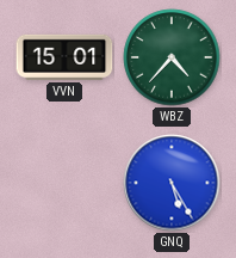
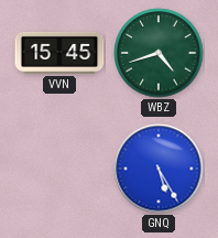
VVN: 15:01 -> 15:45
WBZ: 4:37 -> 4:42
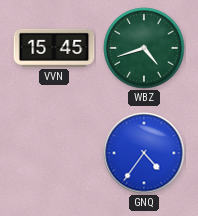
GNQ: 5:25 -> 4:36
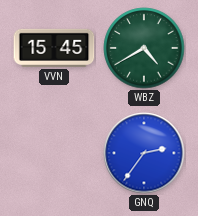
WBZ: 4:42 -> 4:40
GNQ: 4:36 -> 2:36
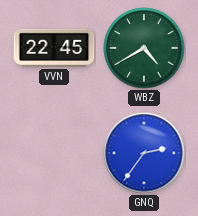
VVN: 15:45 -> 22:45
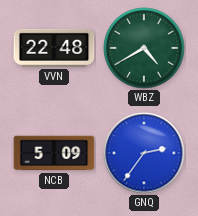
VVN: 22:45 -> 22:48
NCB: none -> 5:09
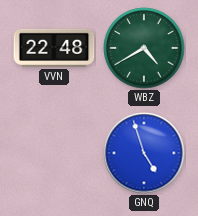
NCB: 5:09 -> none
GNQ: 2:36 -> 4:57
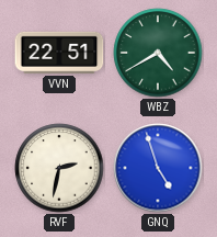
VVN: 22:48 -> 22:51
RVF: none -> 2:32
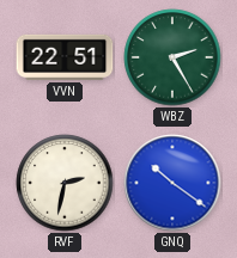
WBZ: 4:40 -> 2:25
GNQ: 4:57 -> 10:21
